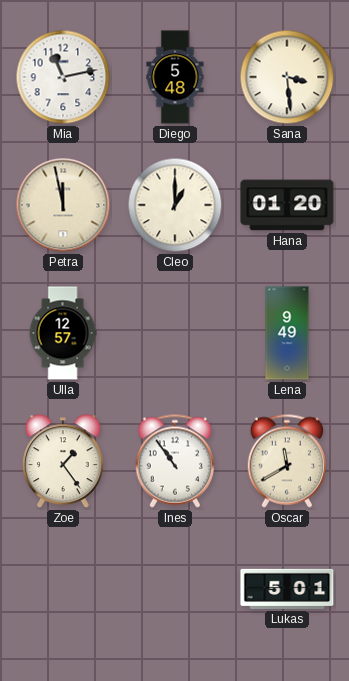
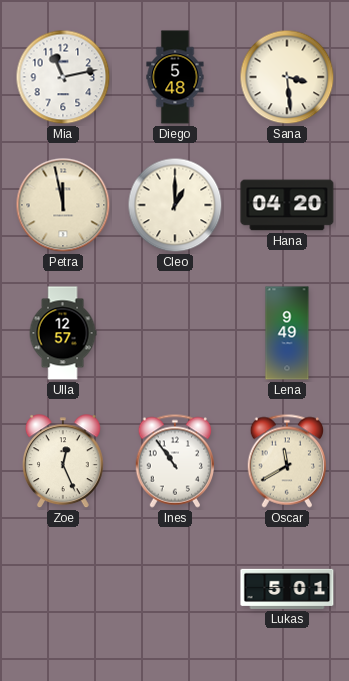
Hana: 01:20 -> 04:20
Zoe: 1:24 -> 12:26
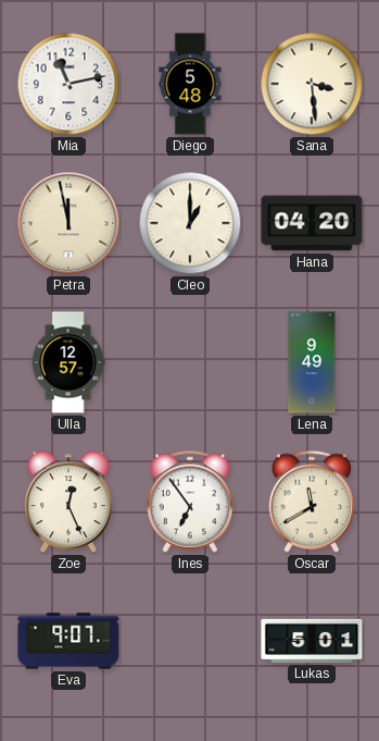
Ines: 10:54 -> 6:54
Eva: none -> 9:07
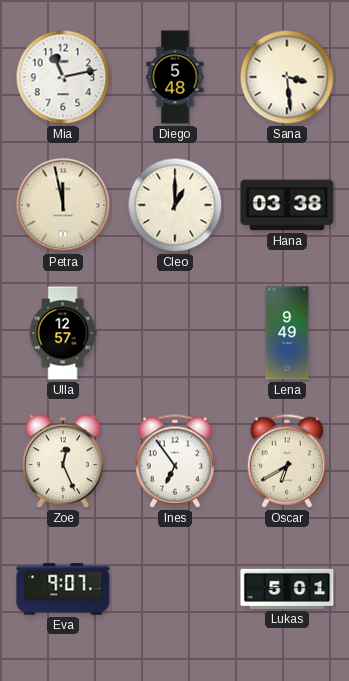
Hana: 04:20 -> 03:38
Oscar: 11:40 -> 6:40
